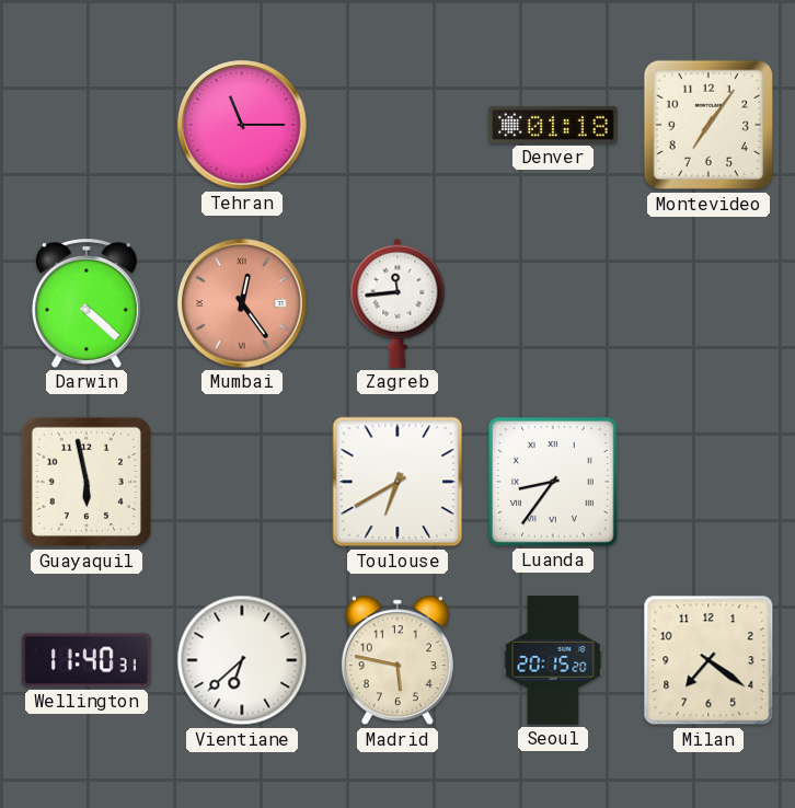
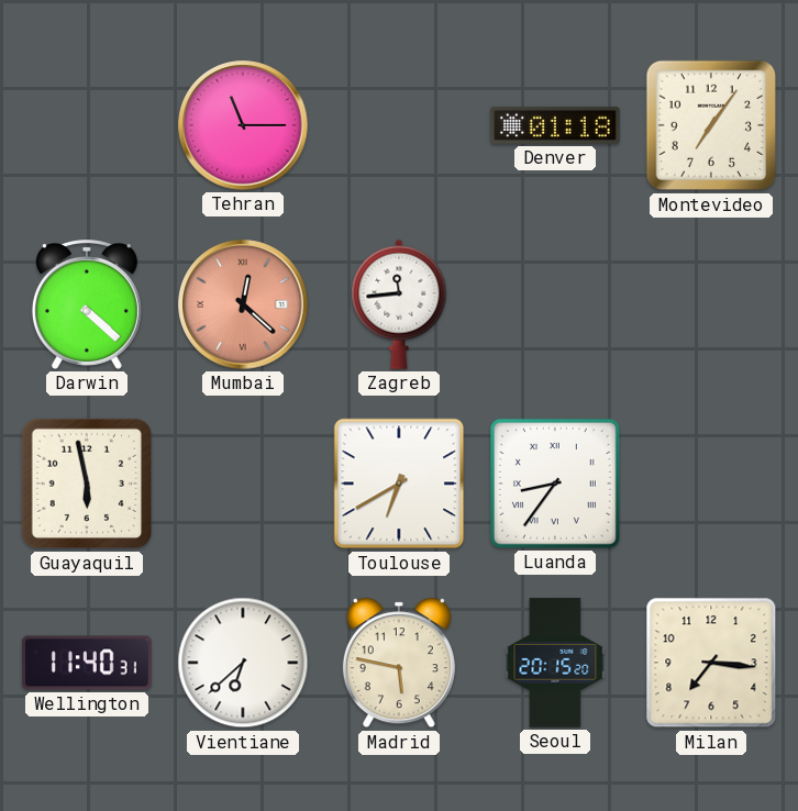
Mumbai: 12:24 -> 12:22
Milan: 7:21 -> 7:16
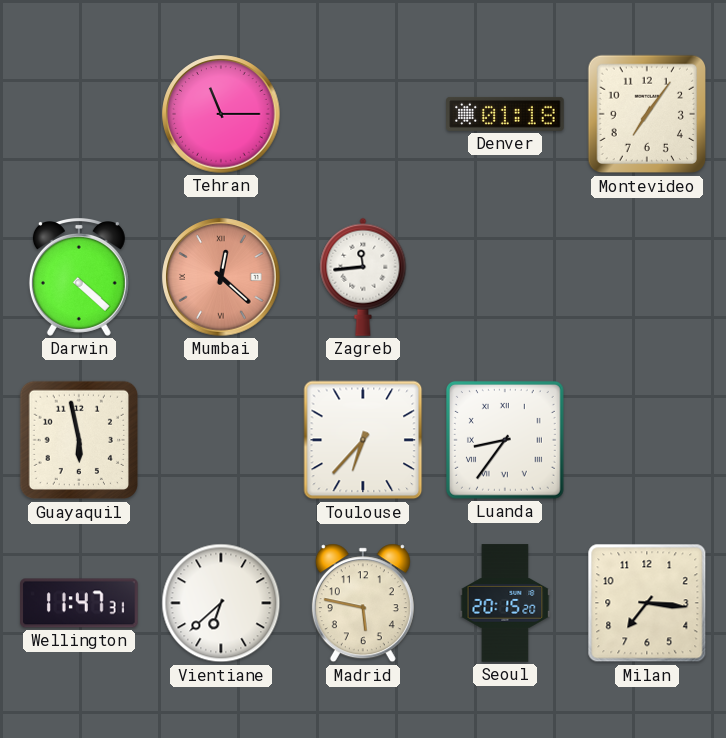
Toulouse: 6:40 -> 6:37
Wellington: 11:40 -> 11:47
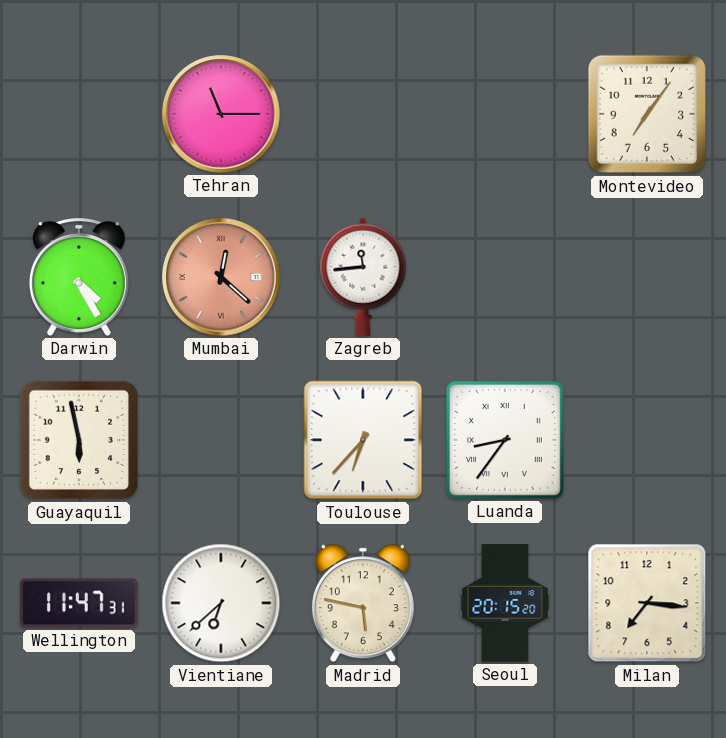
Denver: 01:18 -> none
Darwin: 4:22 -> 4:25
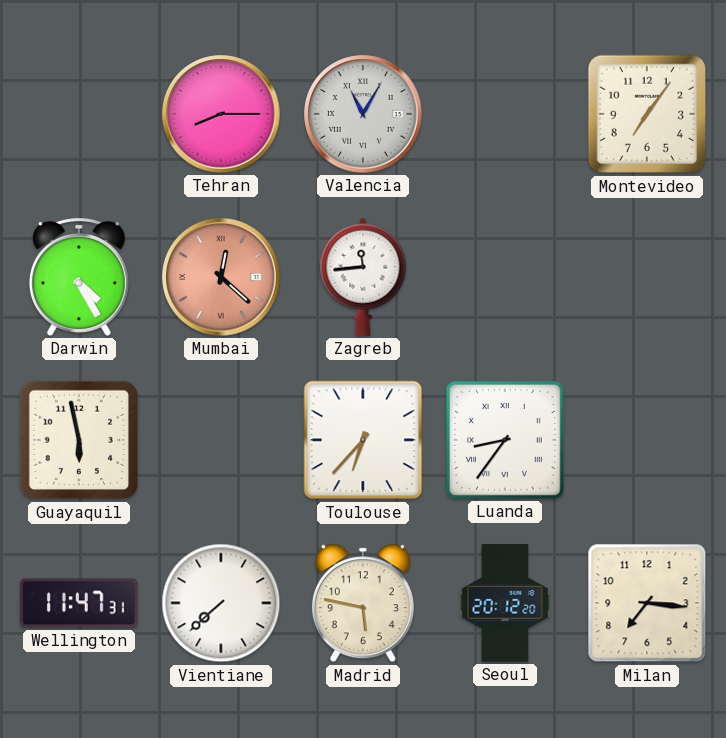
Tehran: 11:15 -> 8:15
Valencia: none -> 11:05
Vientiane: 6:38 -> 7:38
Seoul: 20:15 -> 20:12
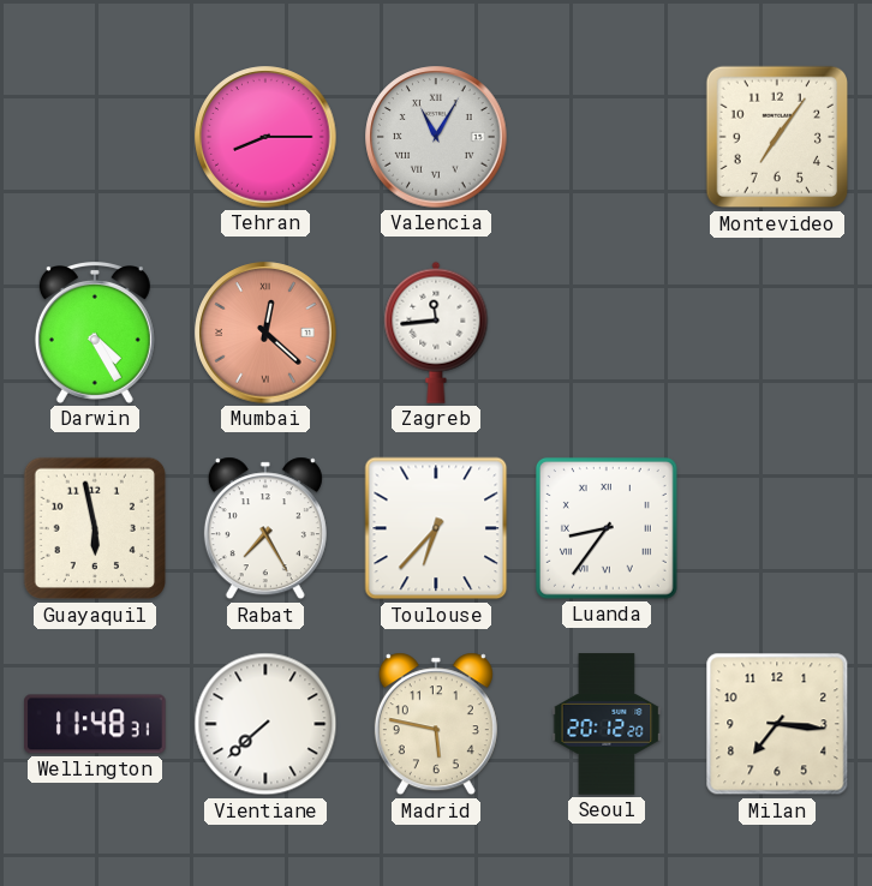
Rabat: none -> 7:25
Wellington: 11:47 -> 11:48
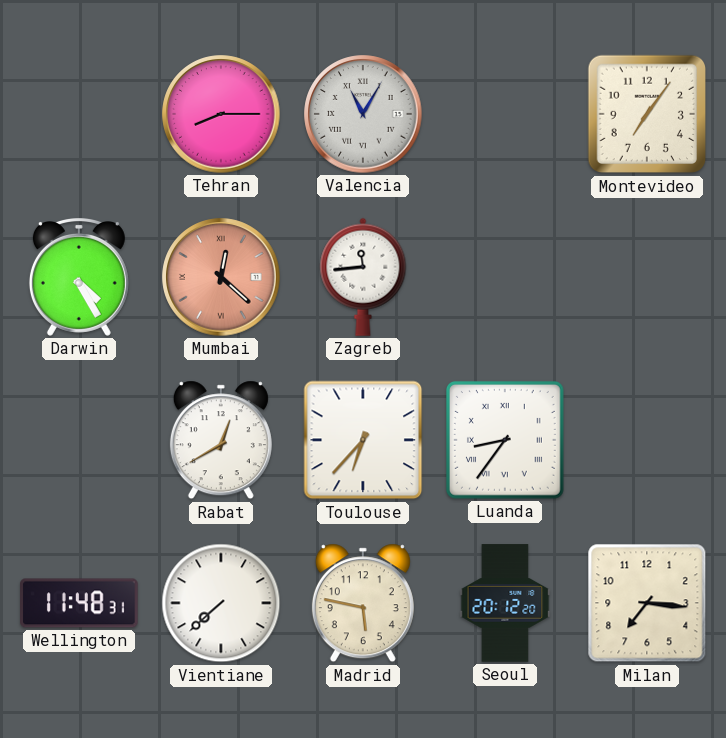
Guayaquil: 5:58 -> none
Rabat: 7:25 -> 12:40
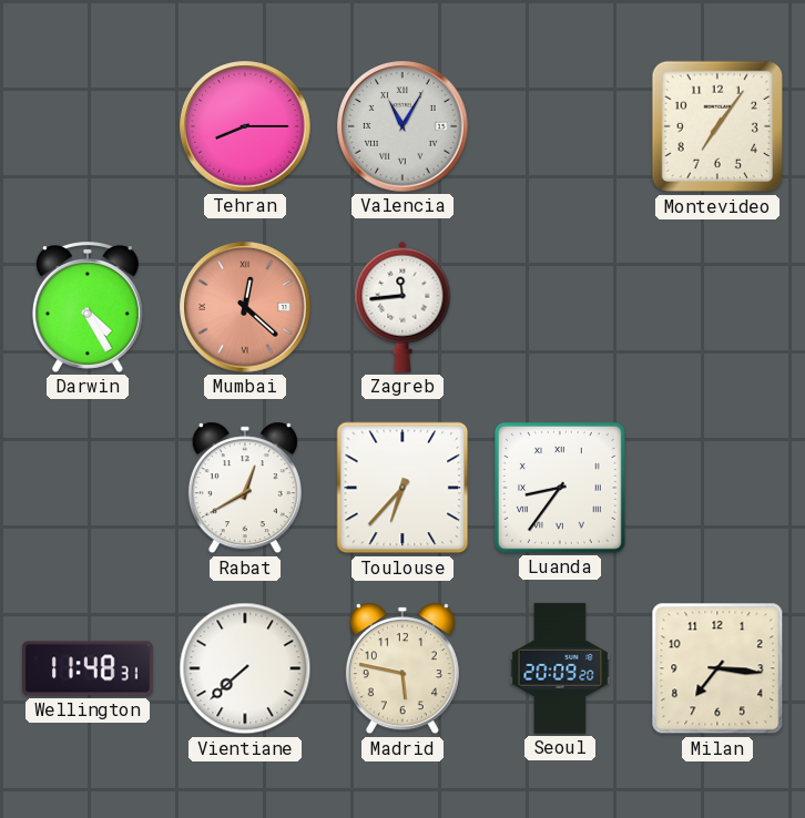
Seoul: 20:12 -> 20:09
